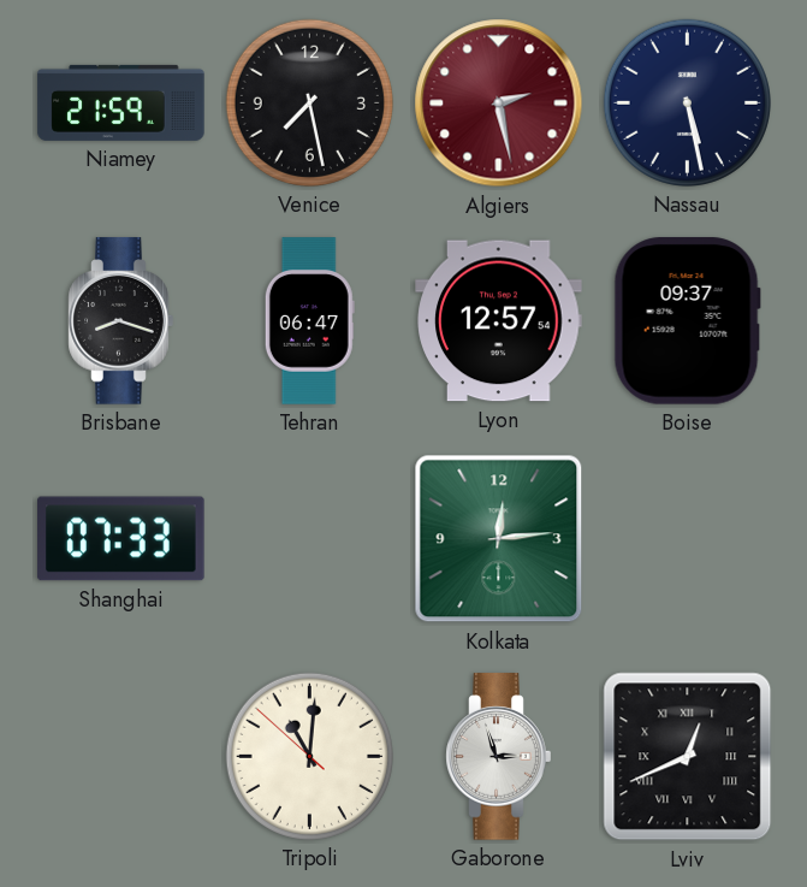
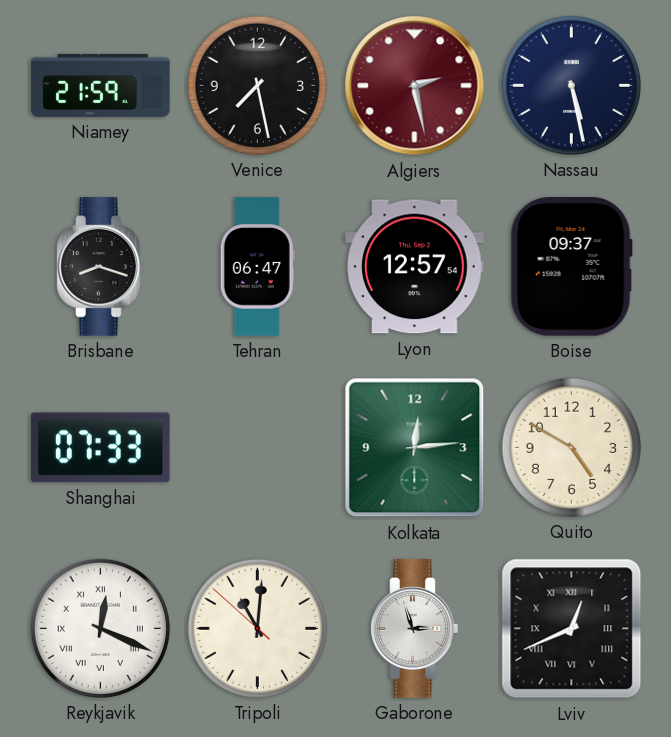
Quito: none -> 4:50
Reykjavik: none -> 12:19
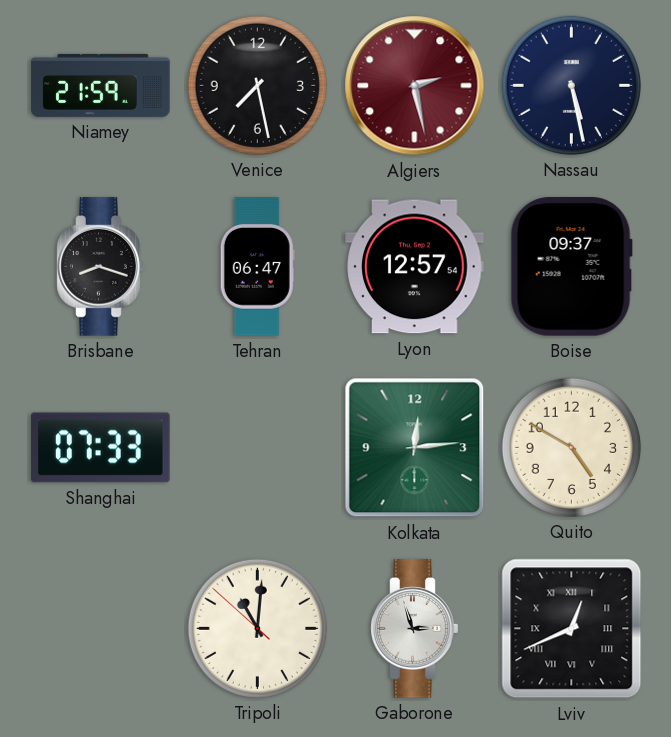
Reykjavik: 12:19 -> none
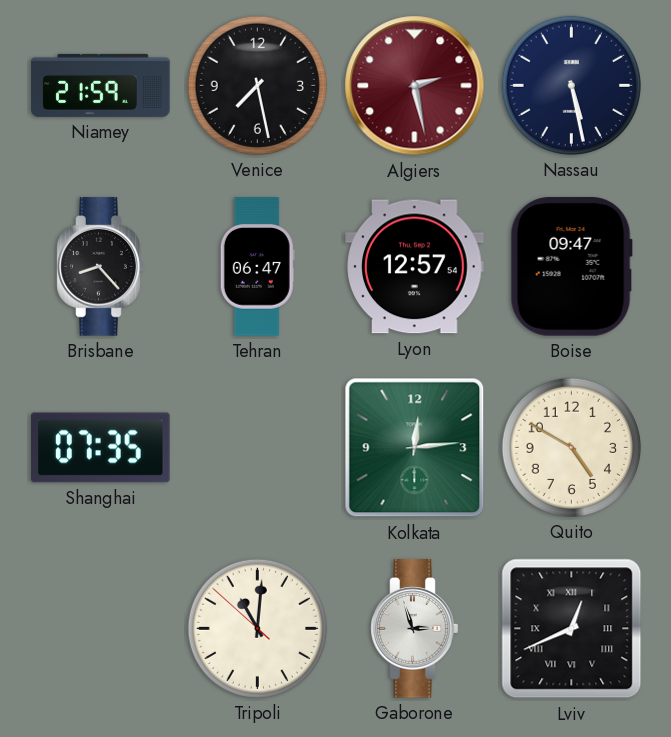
Brisbane: 8:18 -> 8:23
Boise: 09:37 -> 09:47
Shanghai: 07:33 -> 07:35
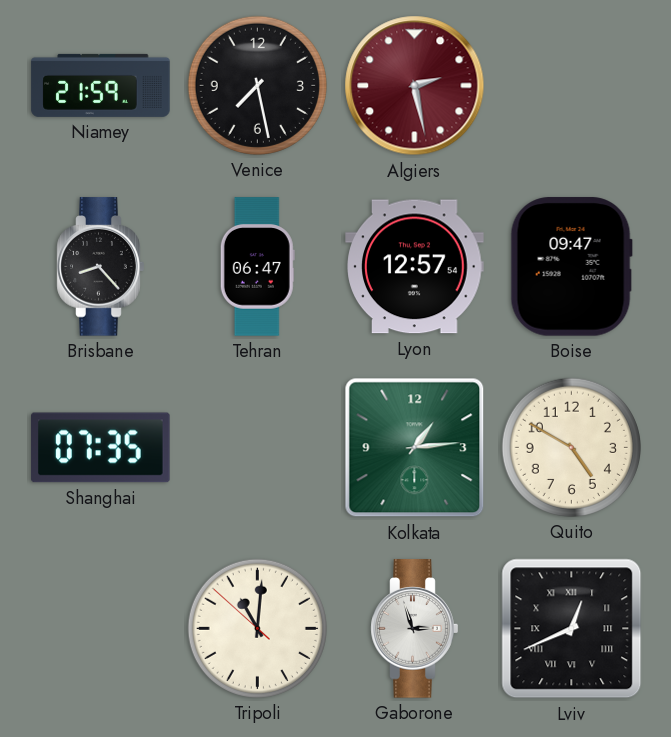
Nassau: 5:28 -> none
Kolkata: 12:14 -> 1:14
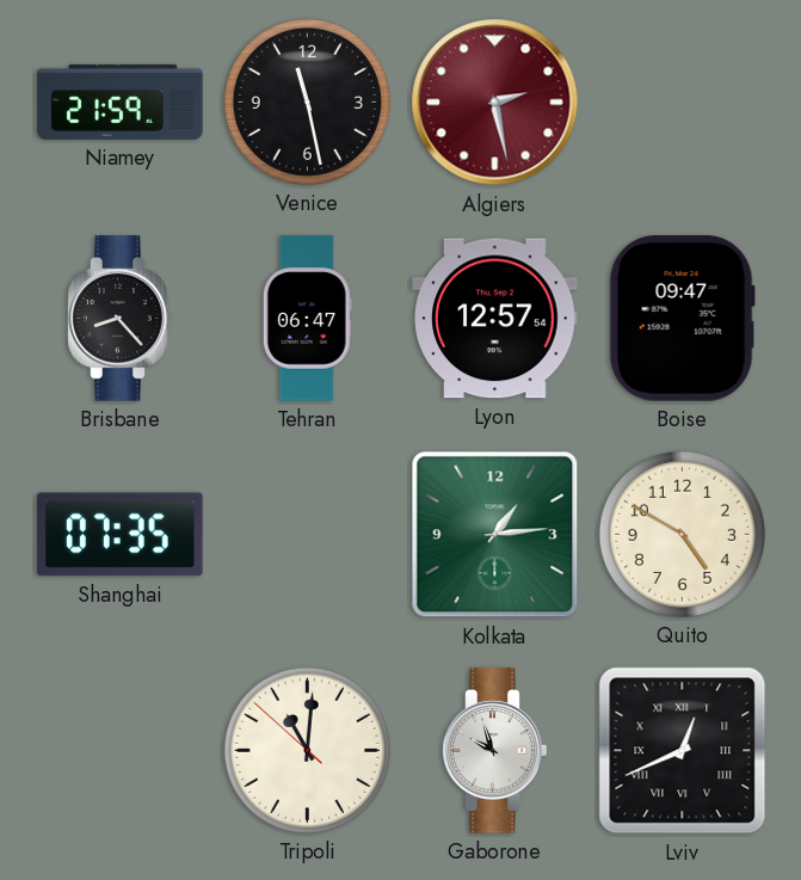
Venice: 7:28 -> 11:28
Gaborone: 2:57 -> 9:57
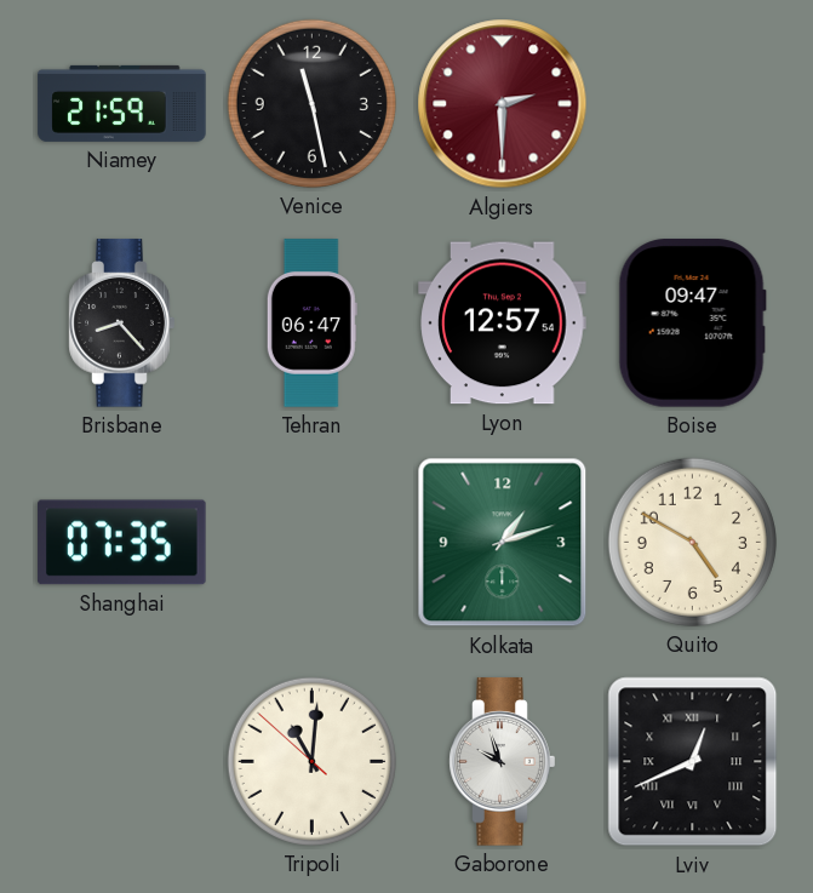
Algiers: 2:28 -> 2:30
Kolkata: 1:14 -> 1:12
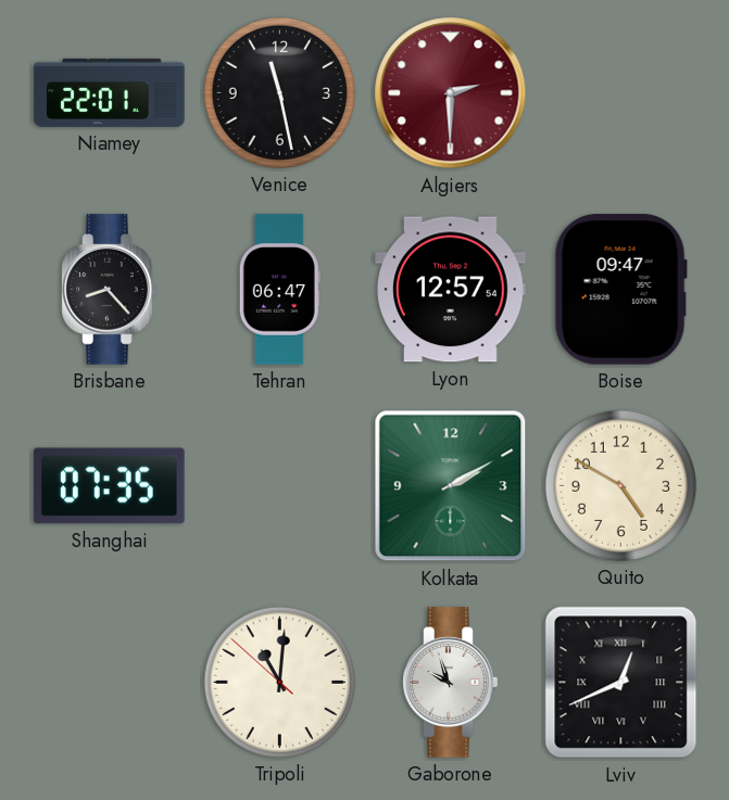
Niamey: 21:59 -> 22:01
Kolkata: 1:12 -> 2:10
